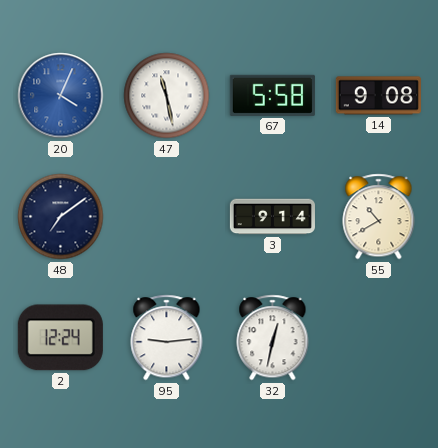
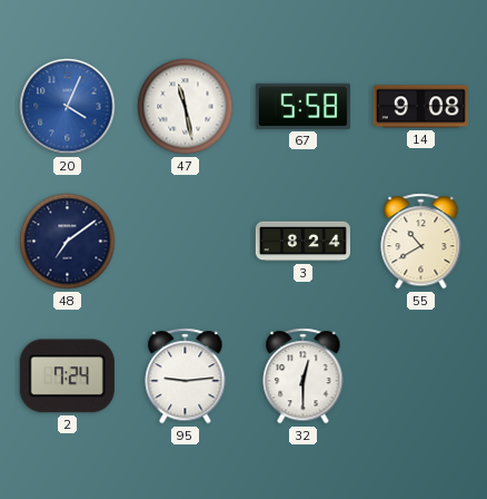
3: 9:14 -> 8:24
2: 12:24 -> 7:24
32: 12:32 -> 12:30
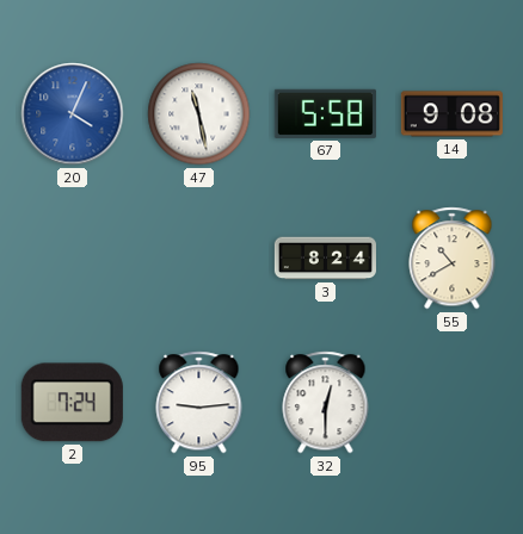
48: 7:09 -> none
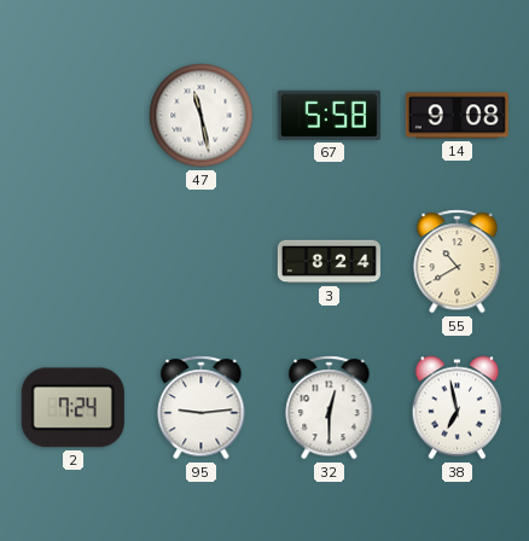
20: 4:04 -> none
38: none -> 6:58
